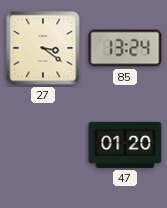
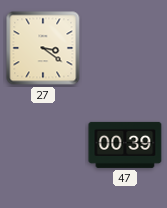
85: 13:24 -> none
47: 01:20 -> 00:39
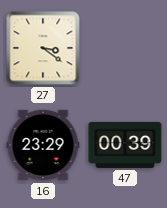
16: none -> 23:29
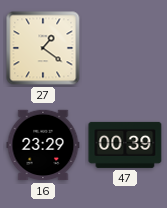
27: 3:21 -> 1:21
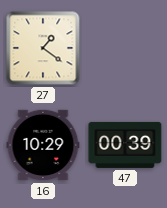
16: 23:29 -> 10:29
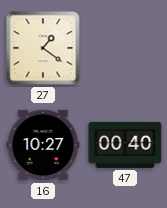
16: 10:29 -> 10:27
47: 00:39 -> 00:40
